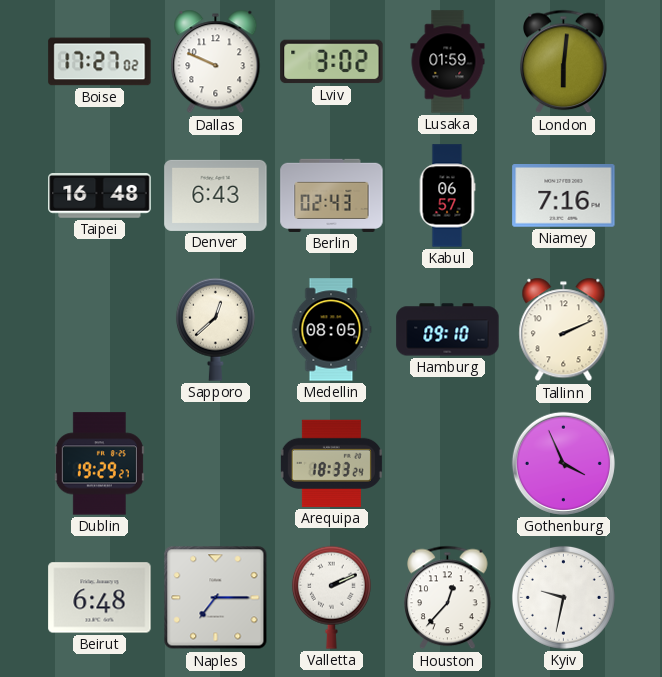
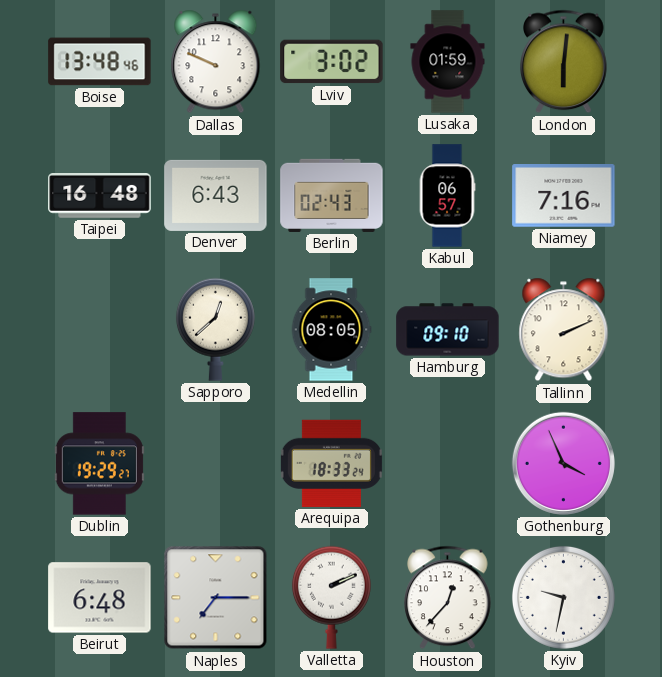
Boise: 17:27 -> 13:48
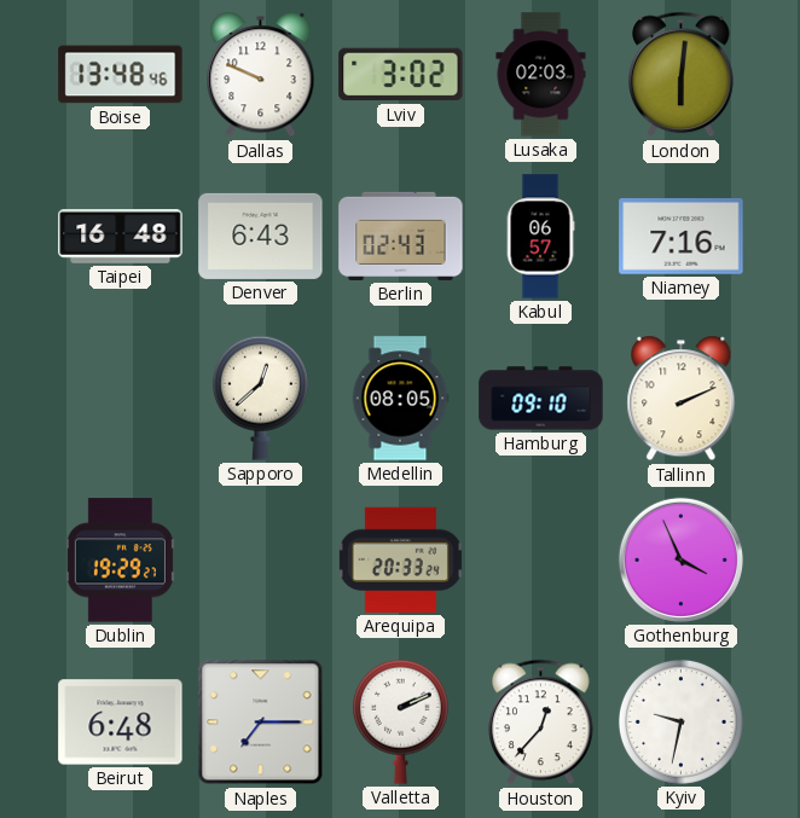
Lusaka: 01:59 -> 02:03
Arequipa: 18:33 -> 20:33
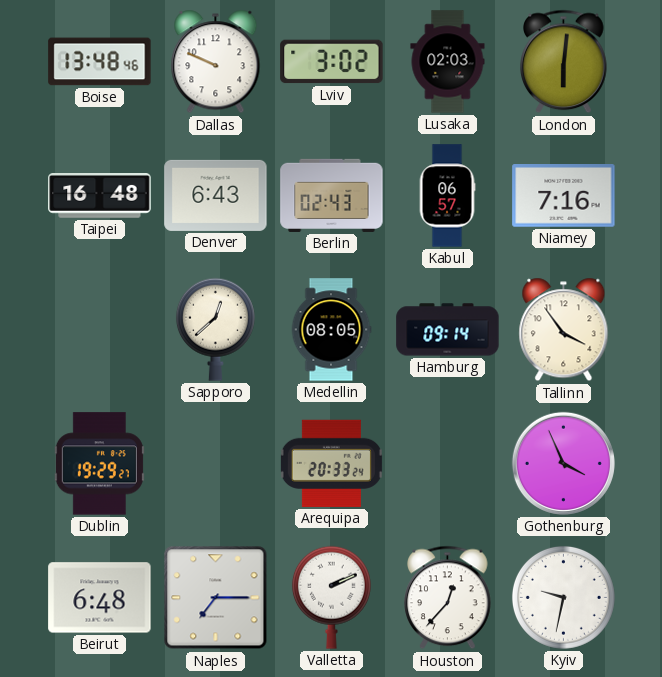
Hamburg: 09:10 -> 09:14
Tallinn: 2:11 -> 3:54
